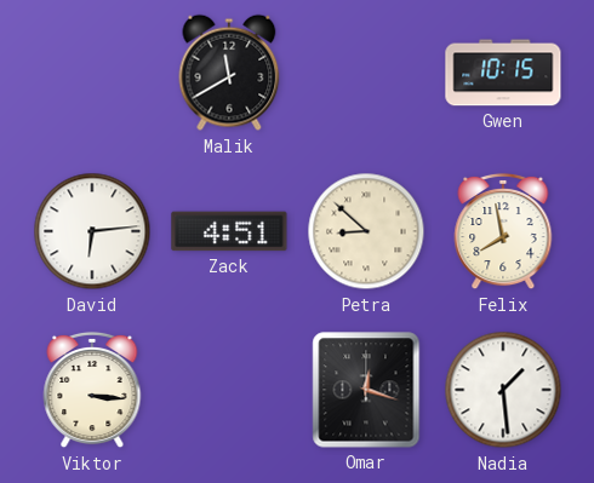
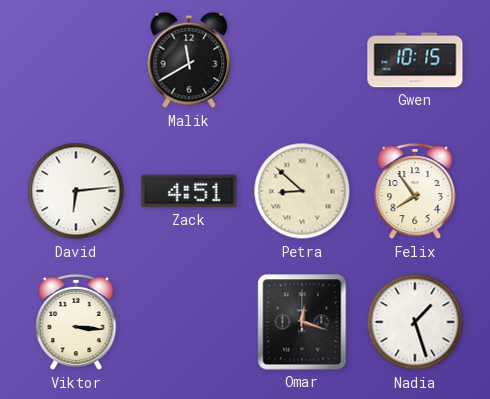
Felix: 7:58 -> 7:54
Nadia: 1:29 -> 1:27
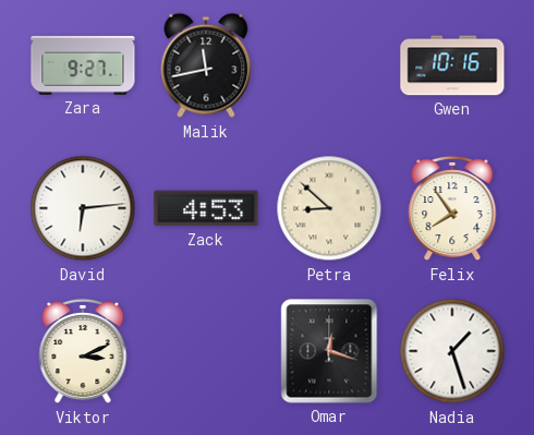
Zara: none -> 9:27
Malik: 11:40 -> 11:43
Gwen: 10:15 -> 10:16
Zack: 4:51 -> 4:53
Viktor: 3:16 -> 3:11
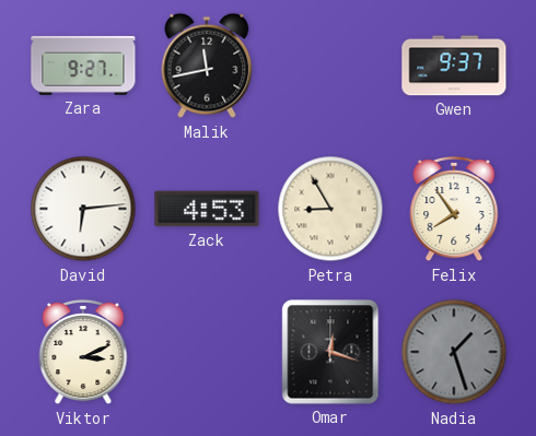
Gwen: 10:16 -> 9:37
Petra: 8:52 -> 8:55
Nadia dial: white -> grey
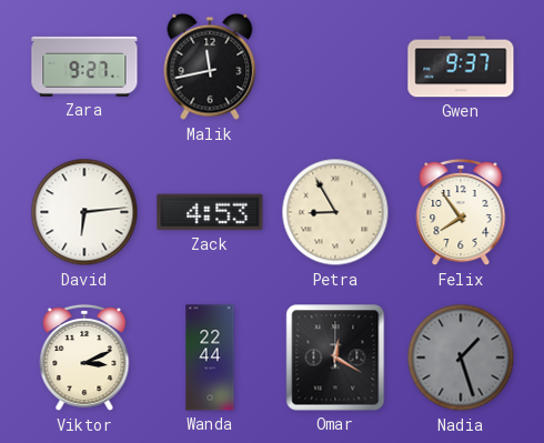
Wanda: none -> 22:44
Omar: 12:18 -> 12:20
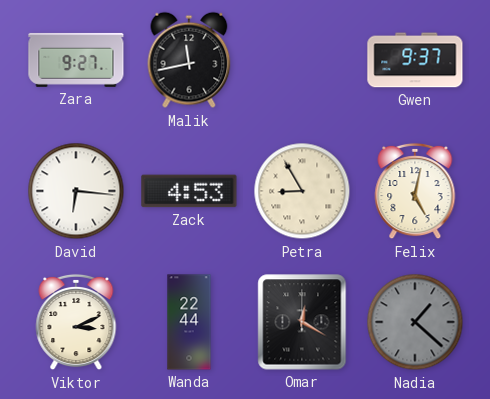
David: 6:14 -> 6:16
Felix: 7:54 -> 5:02
Nadia: 1:27 -> 1:22
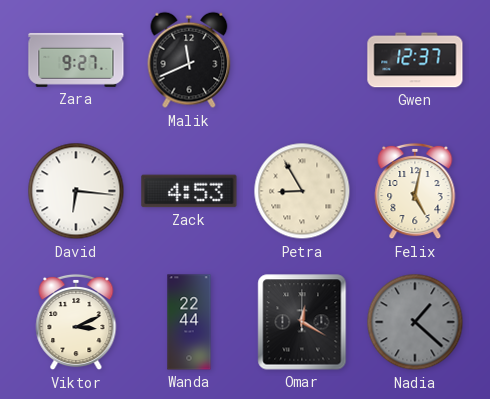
Malik: 11:43 -> 11:41
Gwen: 9:37 -> 12:37
